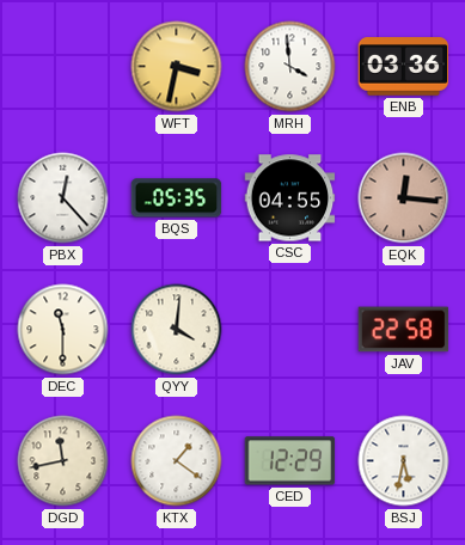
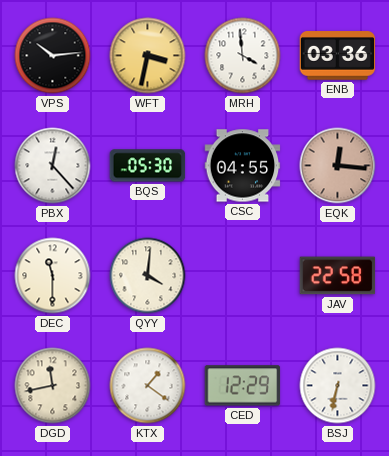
VPS: none -> 10:14
BQS: 05:35 -> 05:30
BSJ: 5:32 -> 6:32
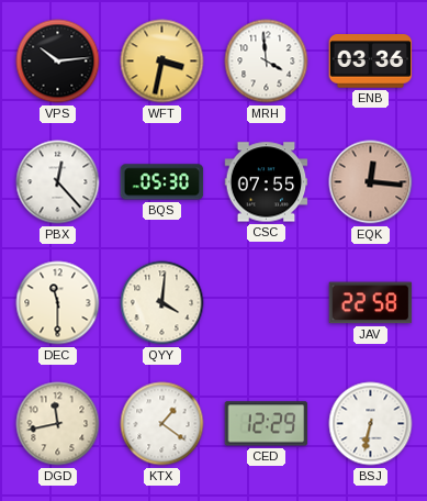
CSC: 04:55 -> 07:55
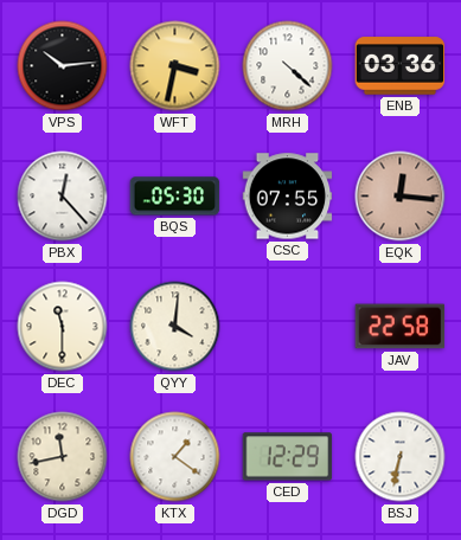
MRH: 3:59 -> 4:22
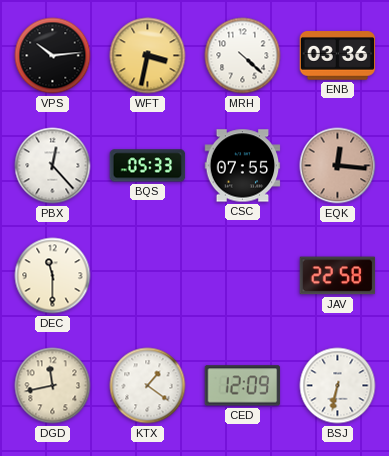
BQS: 05:30 -> 05:33
QYY: 4:01 -> none
CED: 12:29 -> 12:09
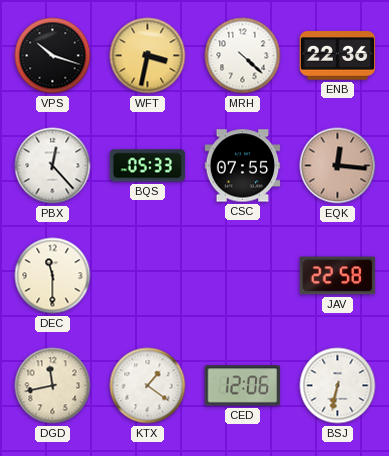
VPS: 10:14 -> 10:18
ENB: 03:36 -> 22:36
CED: 12:09 -> 12:06
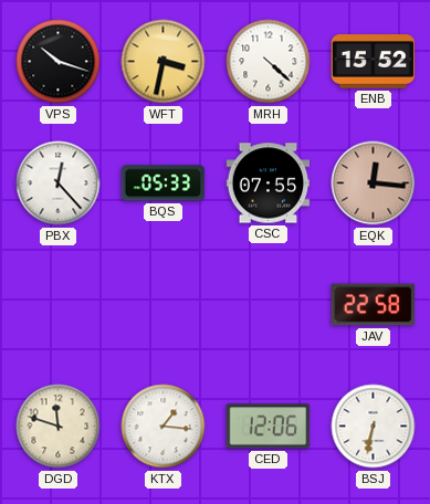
ENB: 22:36 -> 15:52
DEC: 11:30 -> none
DGD: 11:43 -> 11:48
KTX: 1:21 -> 1:16
